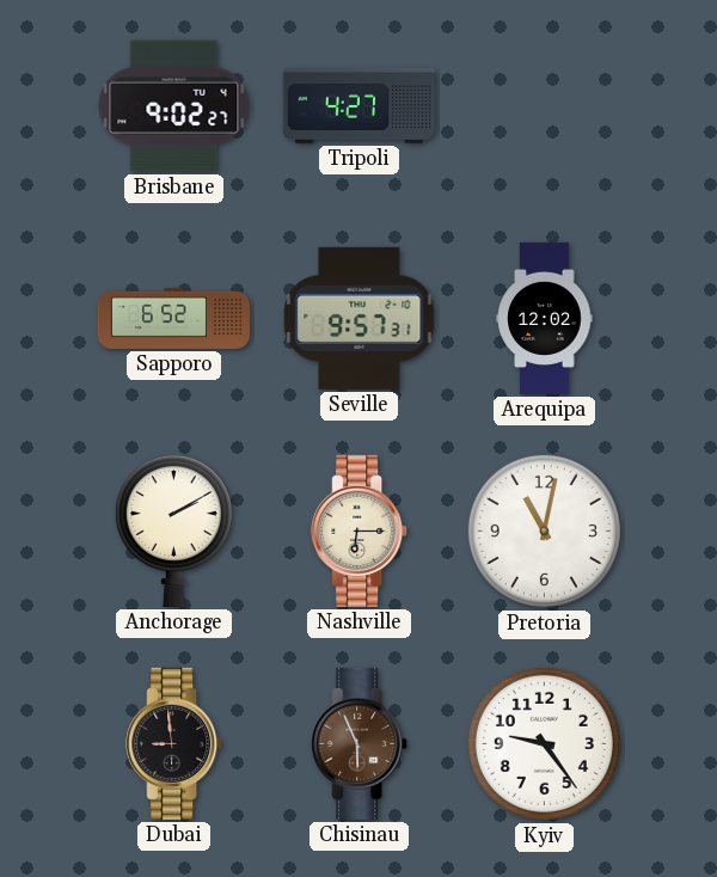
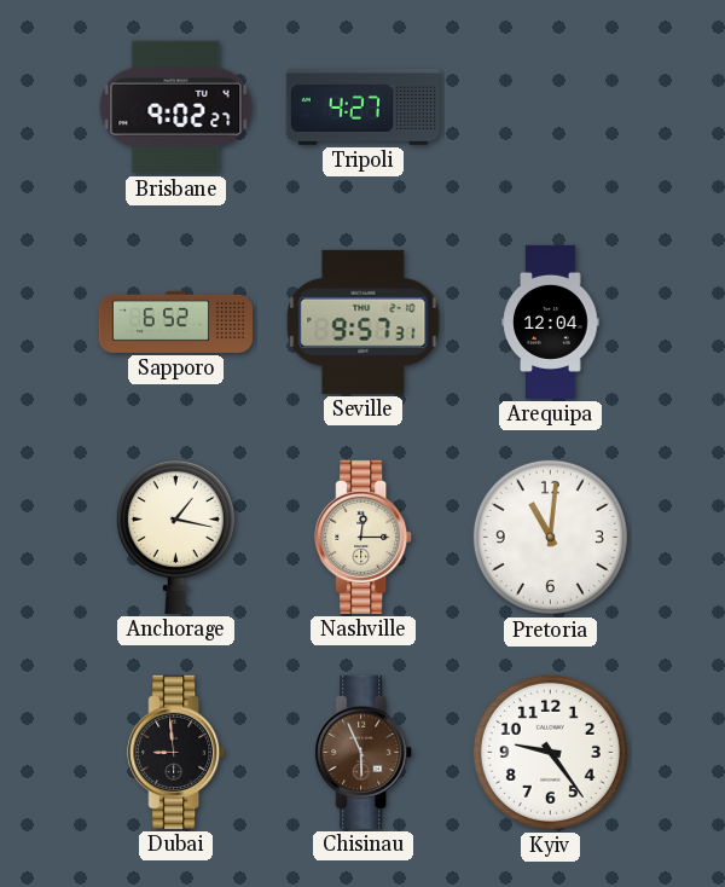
Arequipa: 12:02 -> 12:04
Anchorage: 2:10 -> 1:17
Nashville: 6:15 -> 12:15
Pretoria: 11:02 -> 11:01
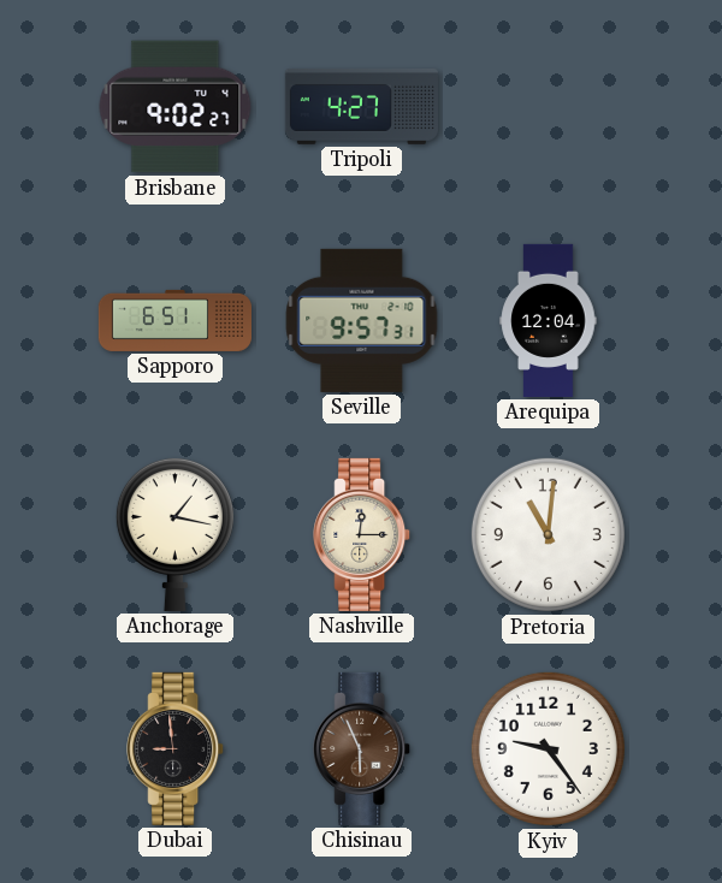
Sapporo: 6:52 -> 6:51
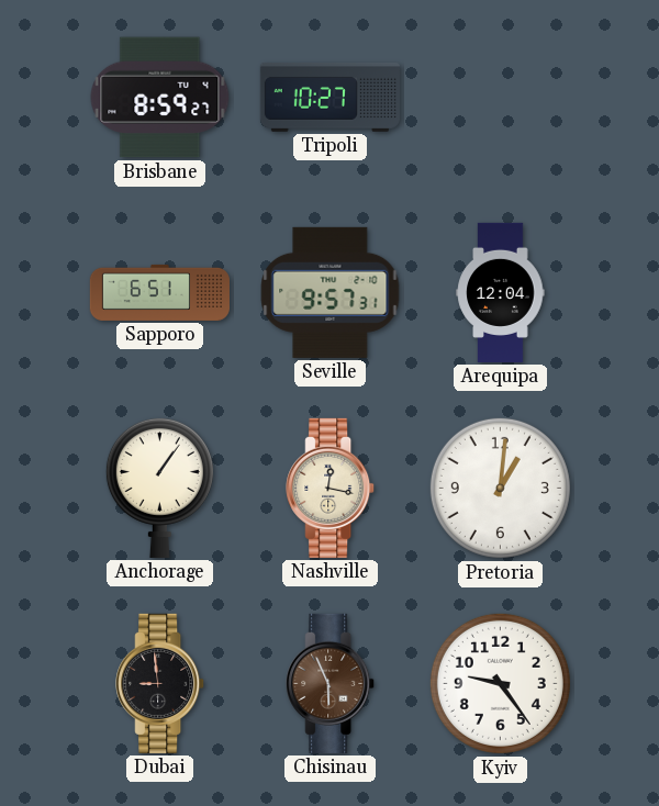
Brisbane: 9:02 -> 8:59
Tripoli: 4:27 -> 10:27
Anchorage: 1:17 -> 1:06
Nashville: 12:15 -> 12:17
Pretoria: 11:01 -> 1:01
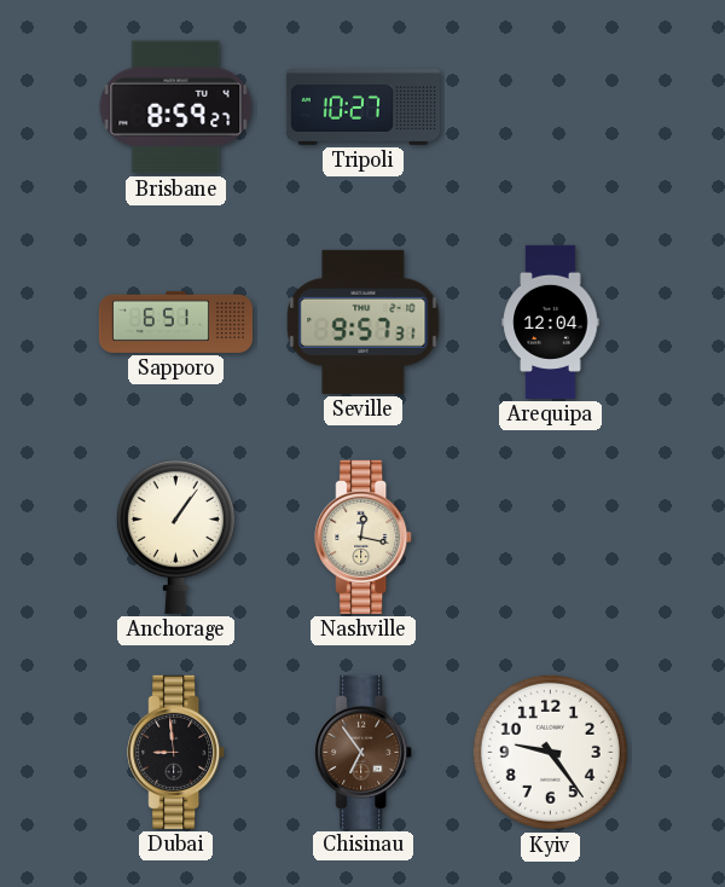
Pretoria: 1:01 -> none
Chisinau: 5:56 -> 6:54
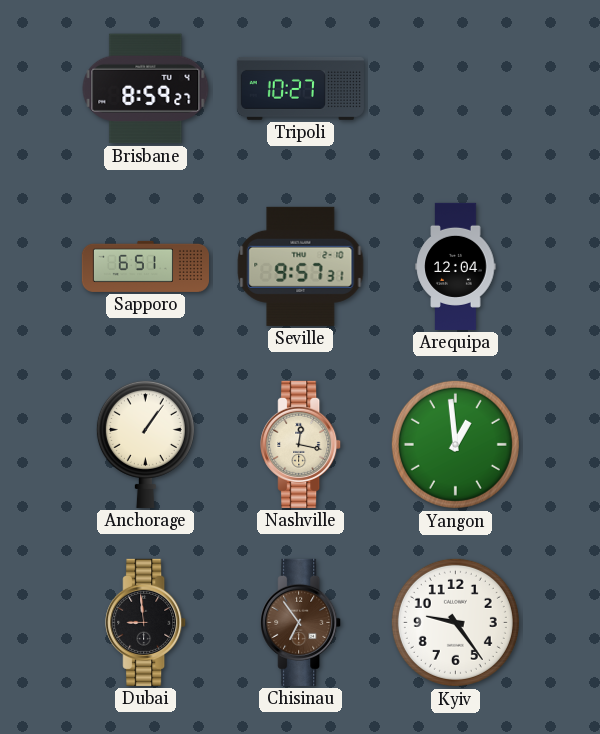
Yangon: none -> 12:59
